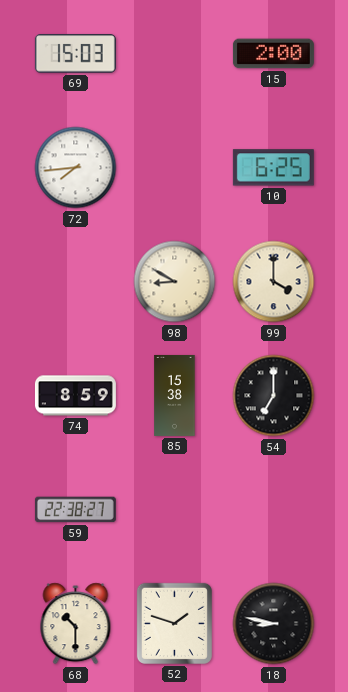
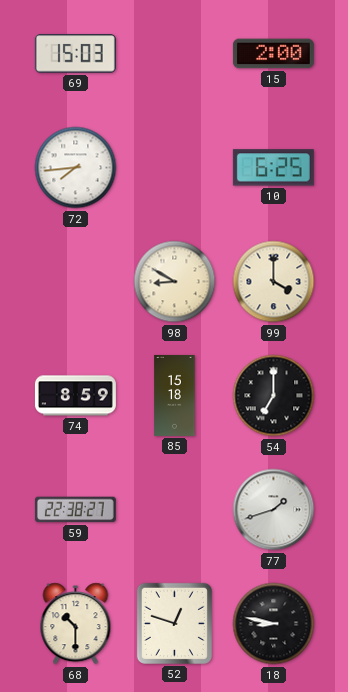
85: 15:38 -> 15:18
77: none -> 1:42
52: 1:48 -> 12:48
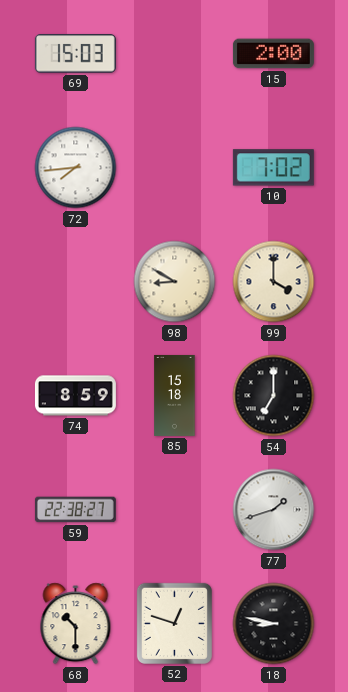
10: 6:25 -> 7:02
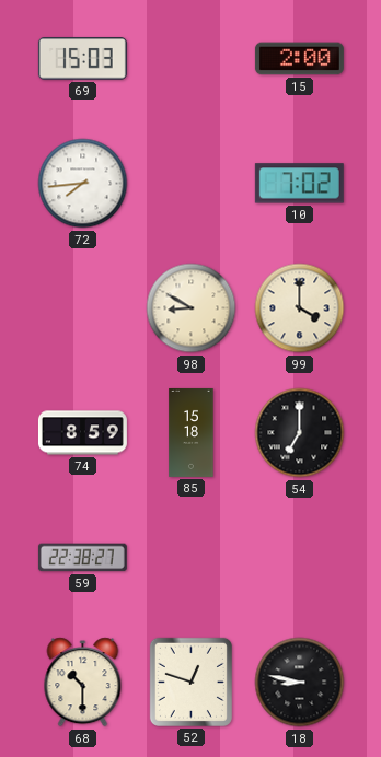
77: 1:42 -> none
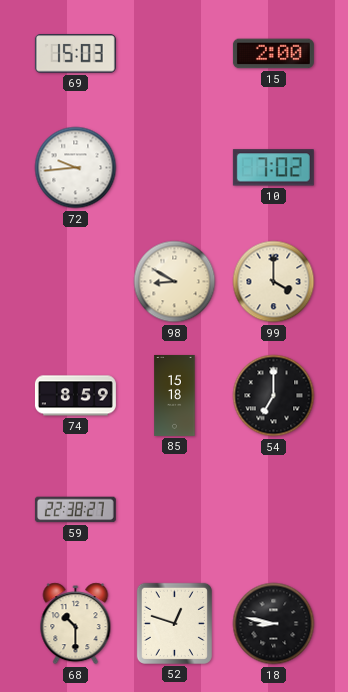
72: 7:44 -> 9:44
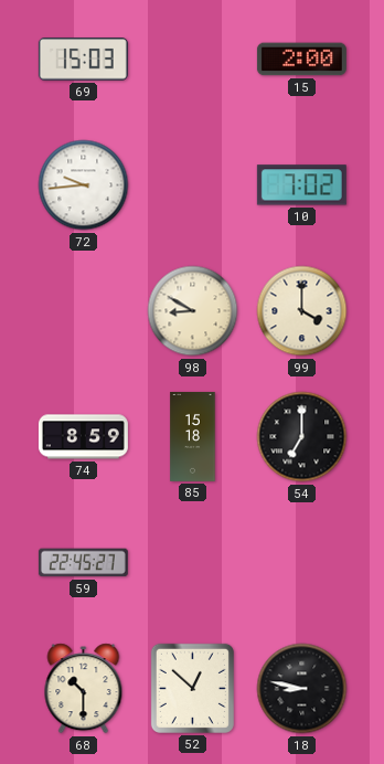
59: 22:38 -> 22:45
52: 12:48 -> 12:52
